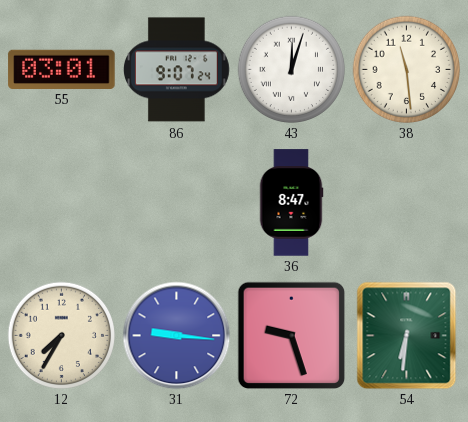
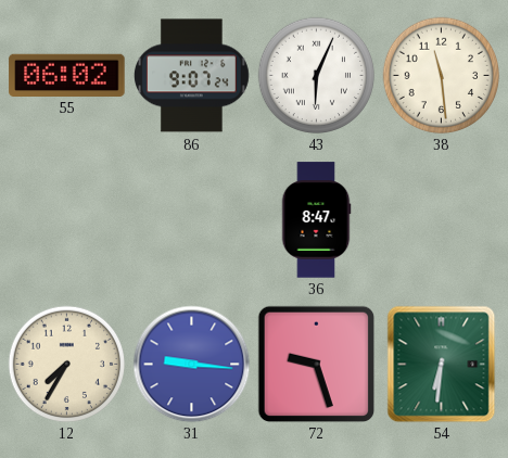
55: 03:01 -> 06:02
43: 12:03 -> 6:04
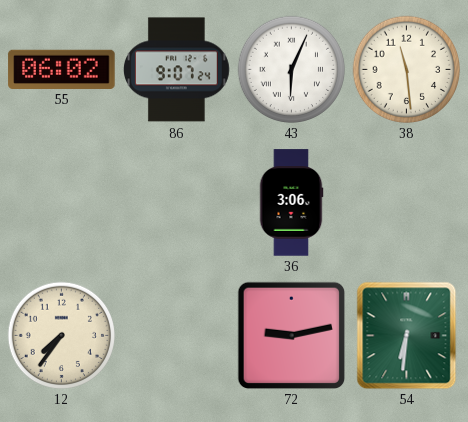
36: 8:47 -> 3:06
12: 7:35 -> 7:36
31: 9:16 -> none
72: 9:27 -> 9:13
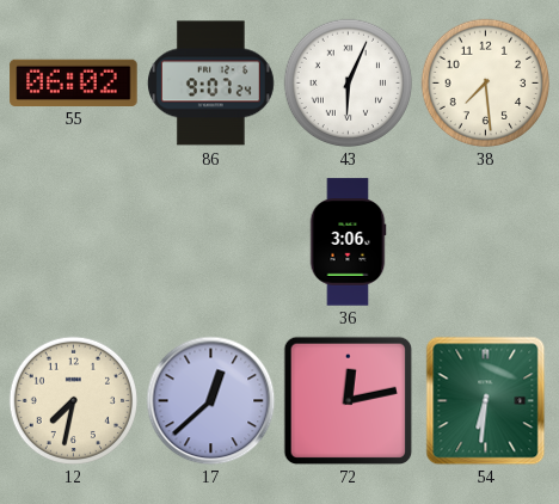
38: 11:29 -> 7:29
12: 7:36 -> 7:32
17: none -> 12:38
72: 9:13 -> 12:13
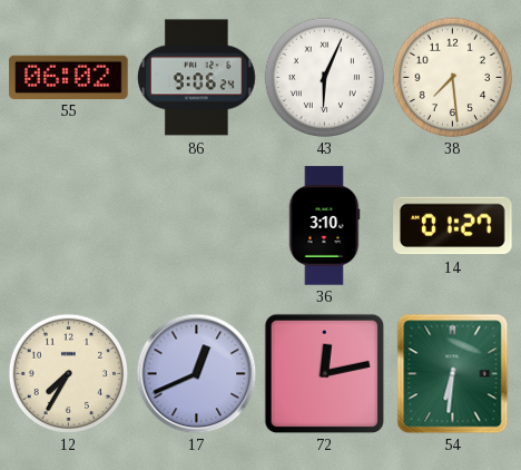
86: 9:07 -> 9:06
36: 3:06 -> 3:10
14: none -> 01:27
12: 7:32 -> 7:35
17: 12:38 -> 12:41
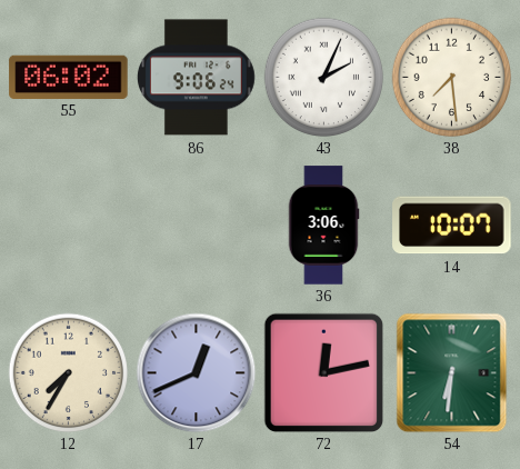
43: 6:04 -> 2:04
36: 3:10 -> 3:06
14: 01:27 -> 10:07
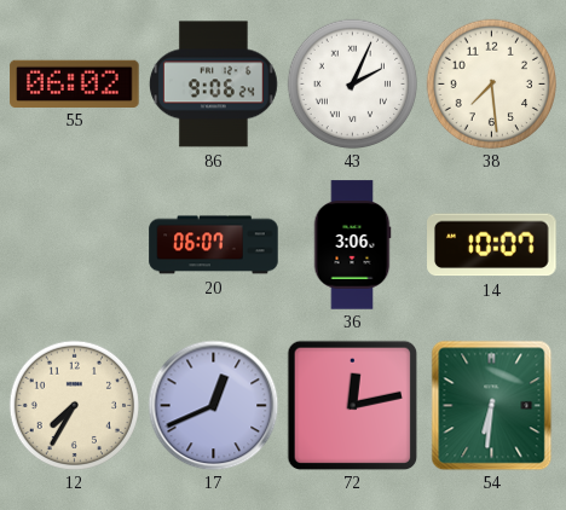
20: none -> 06:07
